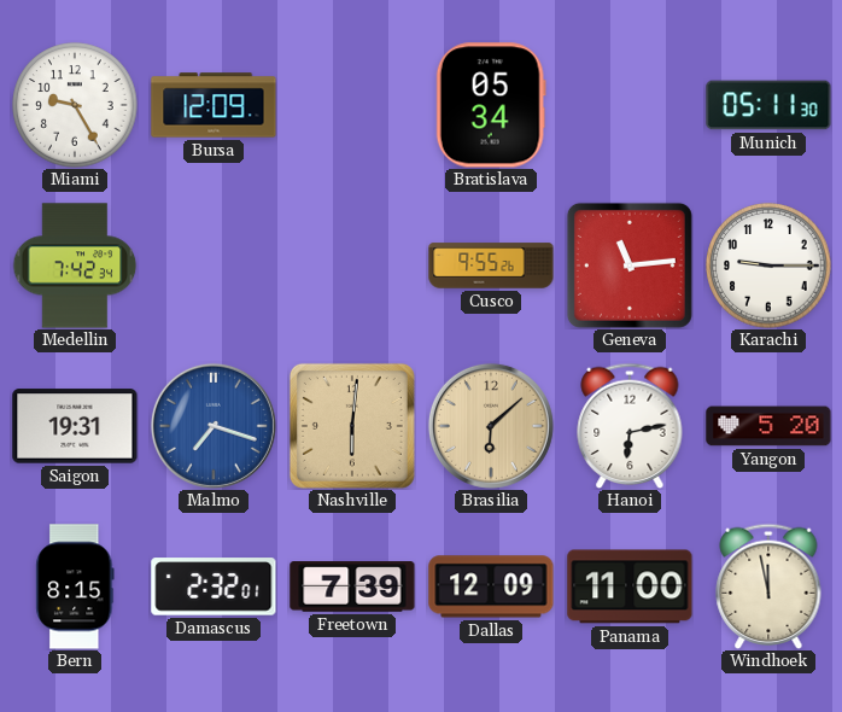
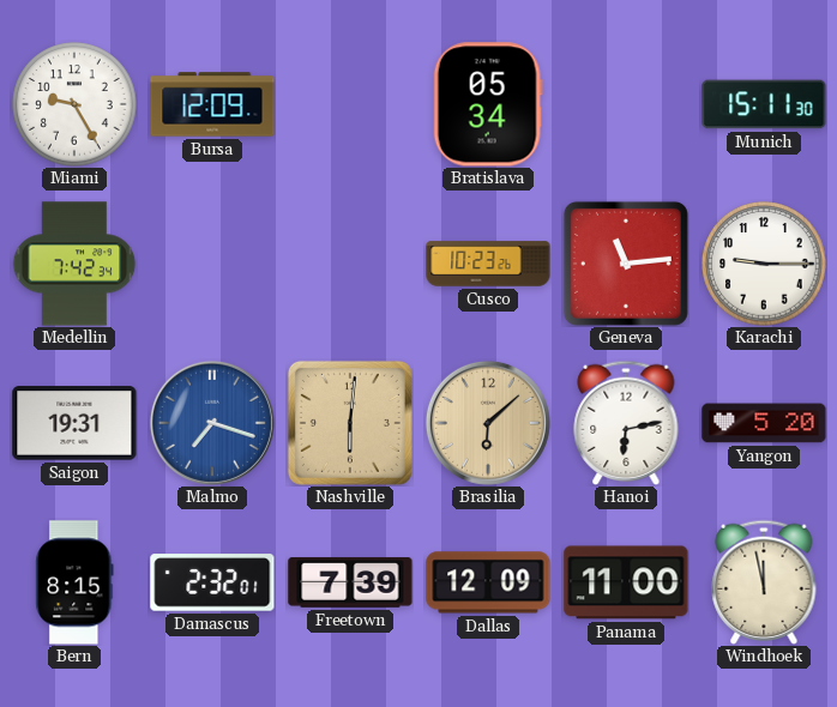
Munich: 05:11 -> 15:11
Cusco: 9:55 -> 10:23
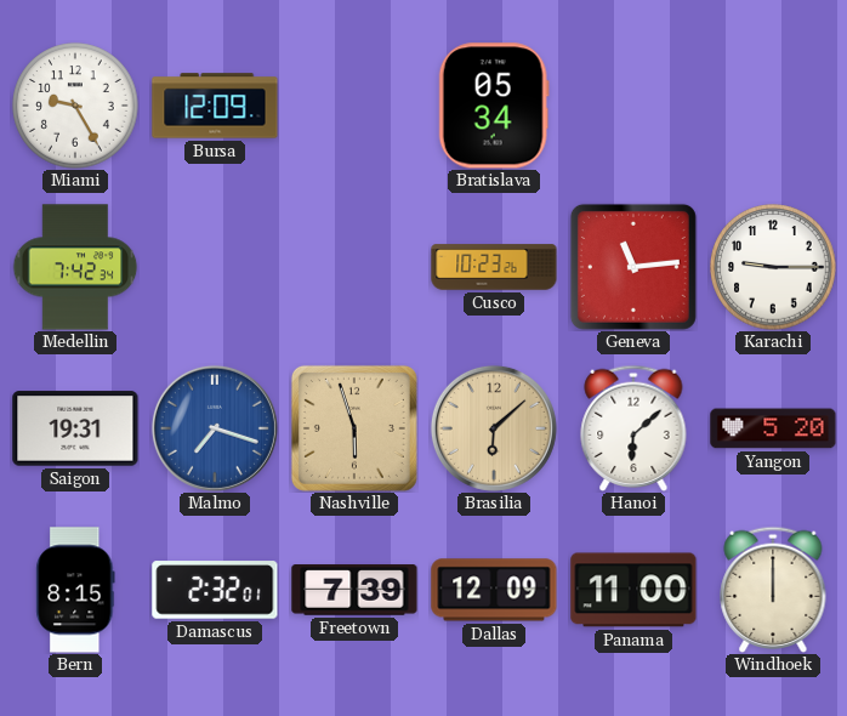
Munich: 15:11 -> none
Nashville: 6:01 -> 5:57
Hanoi: 6:13 -> 6:08
Windhoek: 11:58 -> 12:00
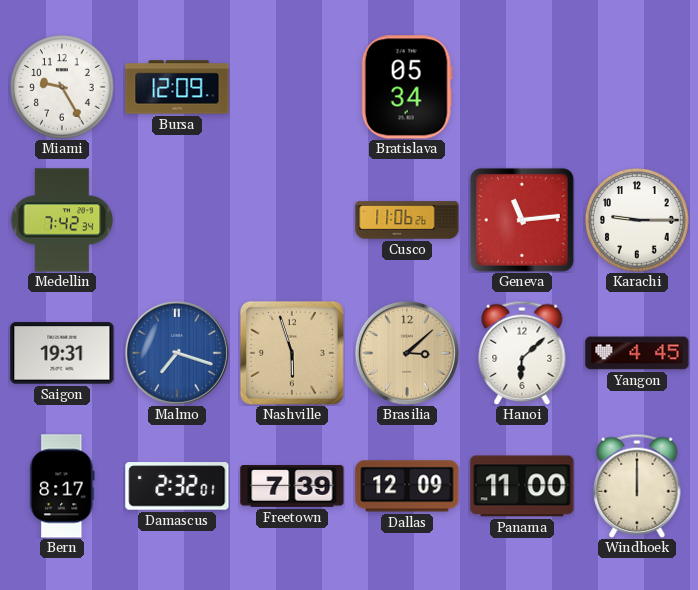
Cusco: 10:23 -> 11:06
Brasilia: 6:08 -> 3:08
Yangon: 5:20 -> 4:45
Bern: 8:15 -> 8:17
